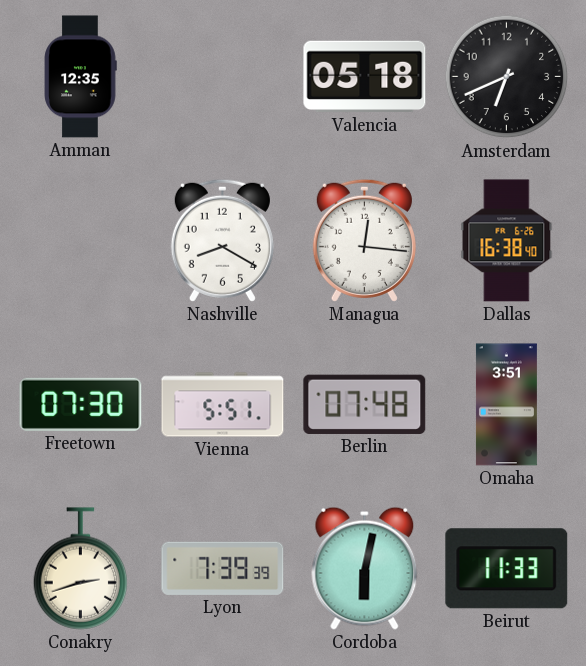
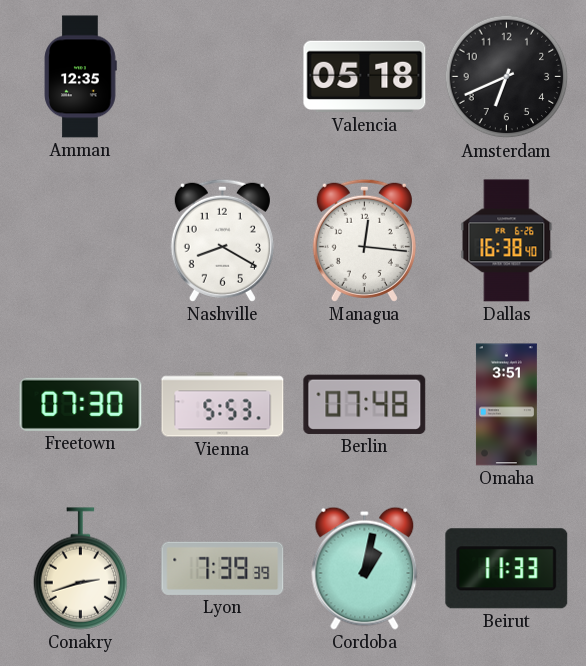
Vienna: 5:51 -> 5:53
Cordoba: 6:02 -> 1:02
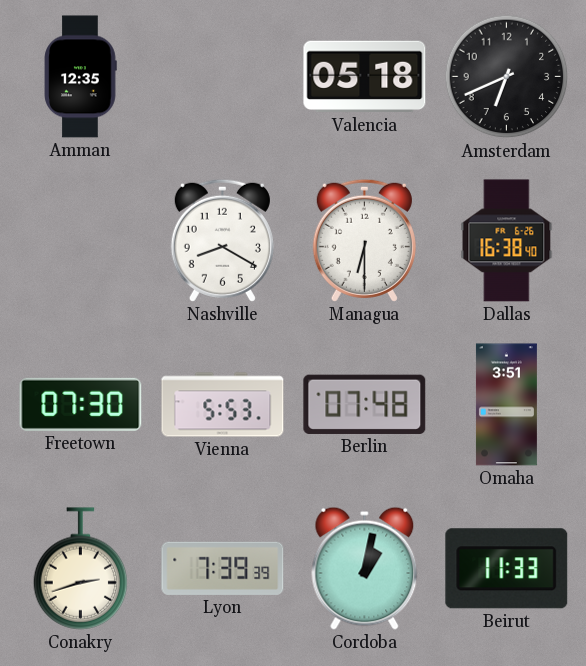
Managua: 12:16 -> 6:30
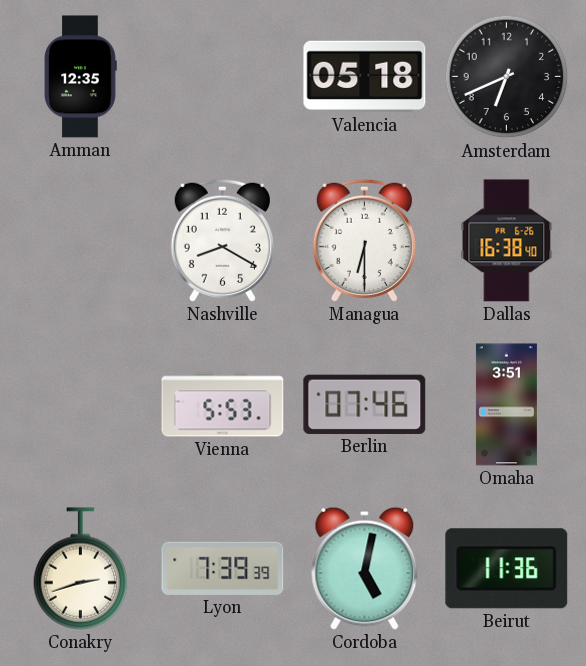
Freetown: 07:30 -> none
Berlin: 07:48 -> 07:46
Cordoba: 1:02 -> 5:02
Beirut: 11:33 -> 11:36
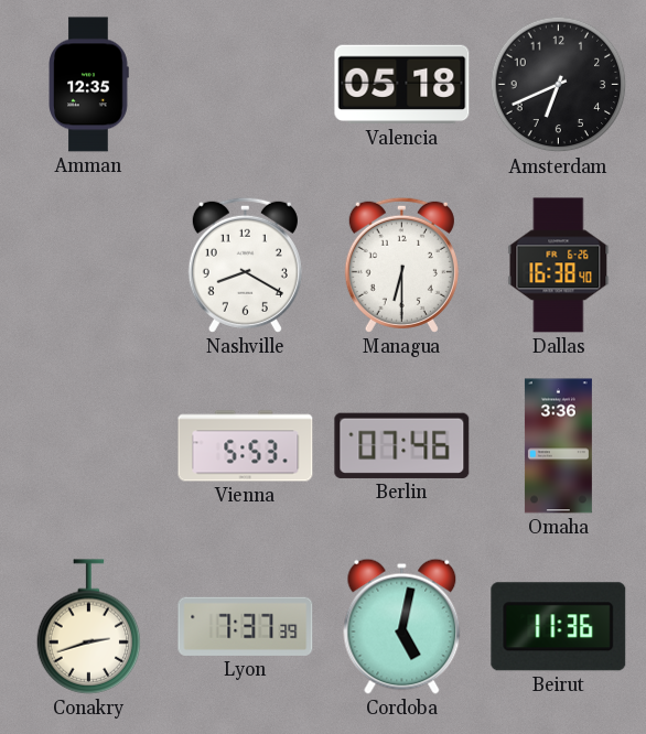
Omaha: 3:51 -> 3:36
Lyon: 7:39 -> 7:37
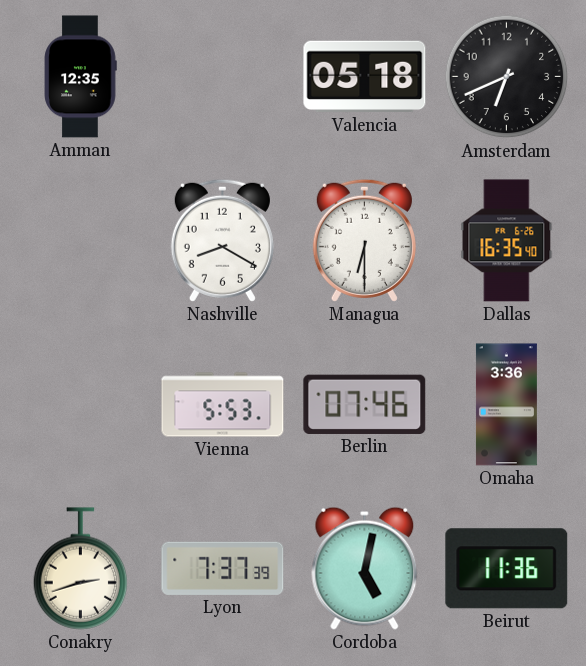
Dallas: 16:38 -> 16:35
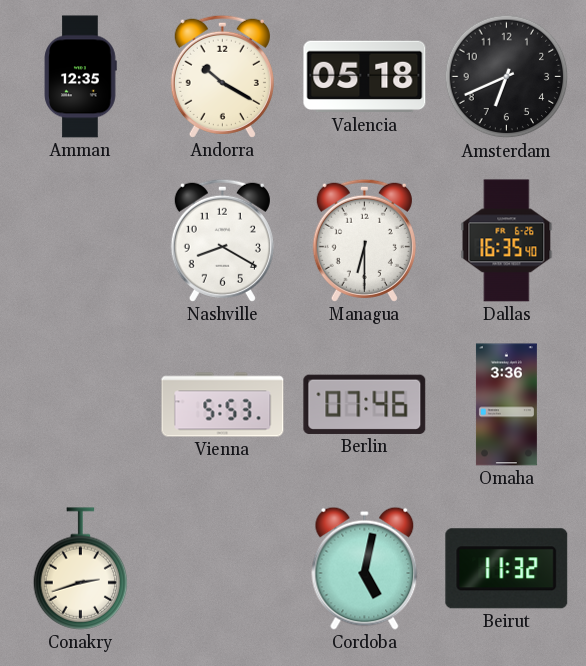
Andorra: none -> 10:20
Lyon: 7:37 -> none
Beirut: 11:36 -> 11:32
